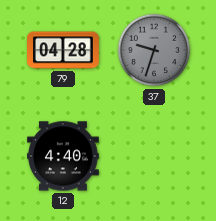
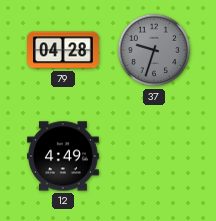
12: 4:40 -> 4:49
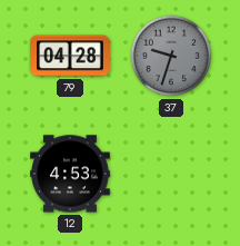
12: 4:49 -> 4:53
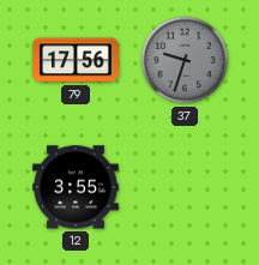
79: 04:28 -> 17:56
12: 4:53 -> 3:55
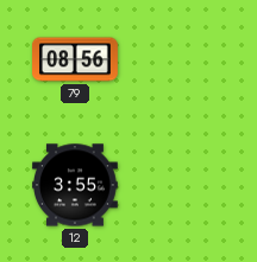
79: 17:56 -> 08:56
37: 9:33 -> none
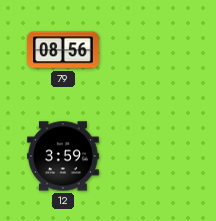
12: 3:55 -> 3:59
